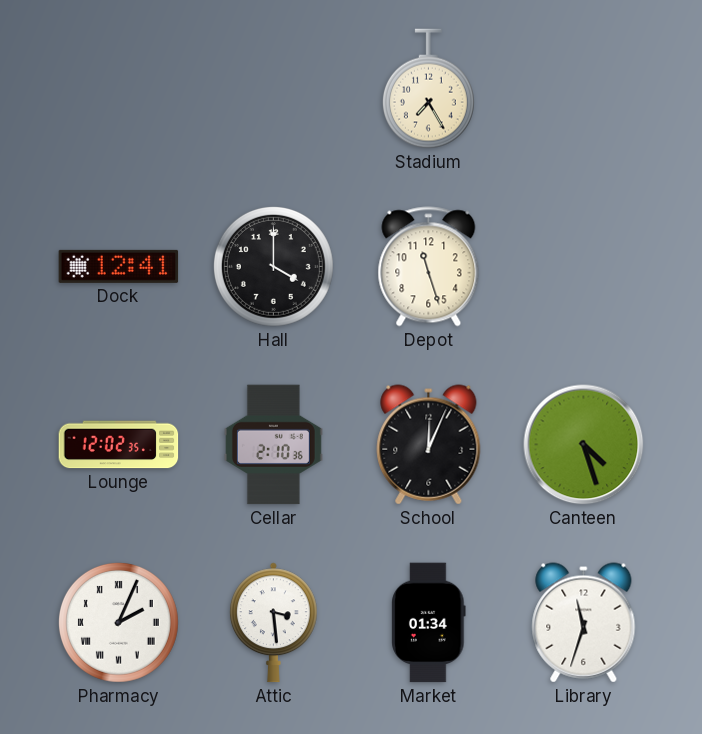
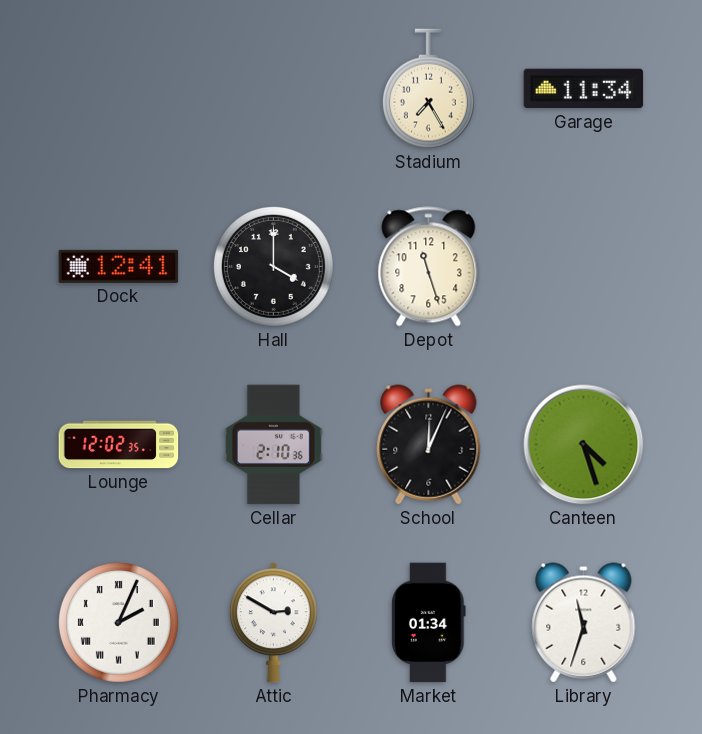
Garage: none -> 11:34
Attic: 3:29 -> 2:50
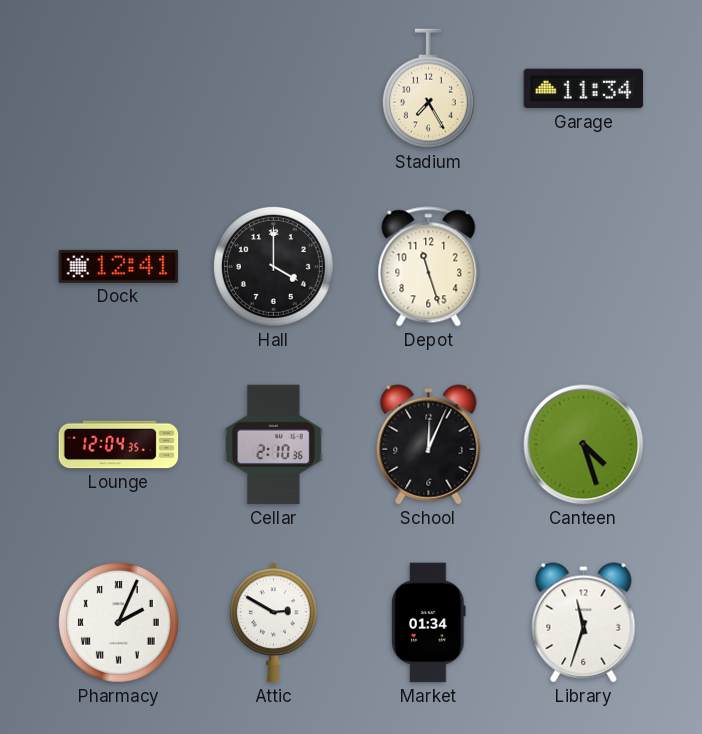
Lounge: 12:02 -> 12:04
